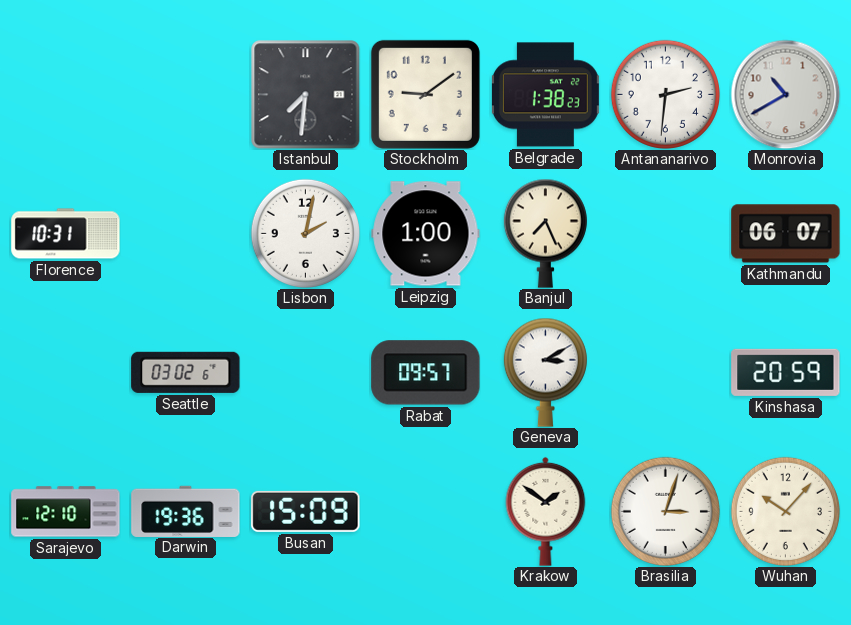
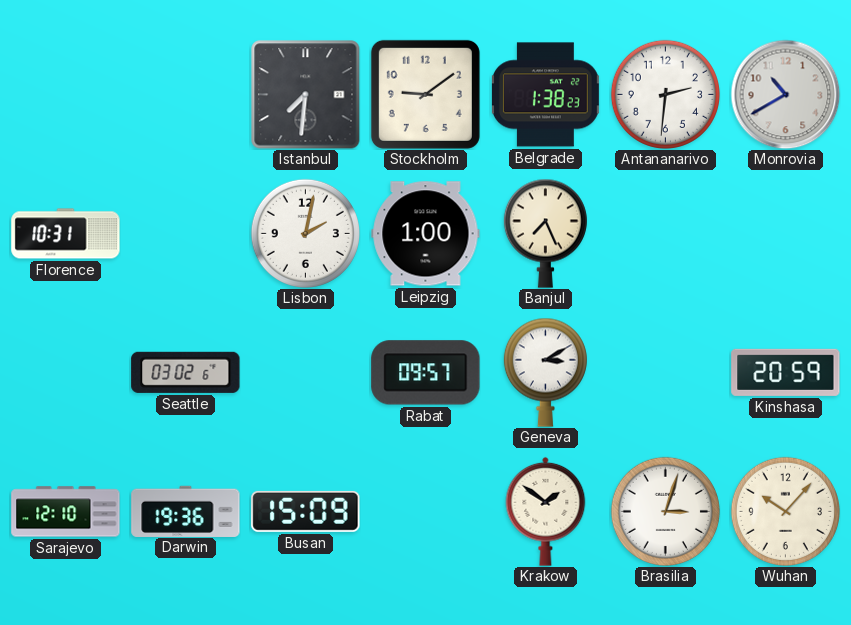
Kathmandu: 06:07 -> none
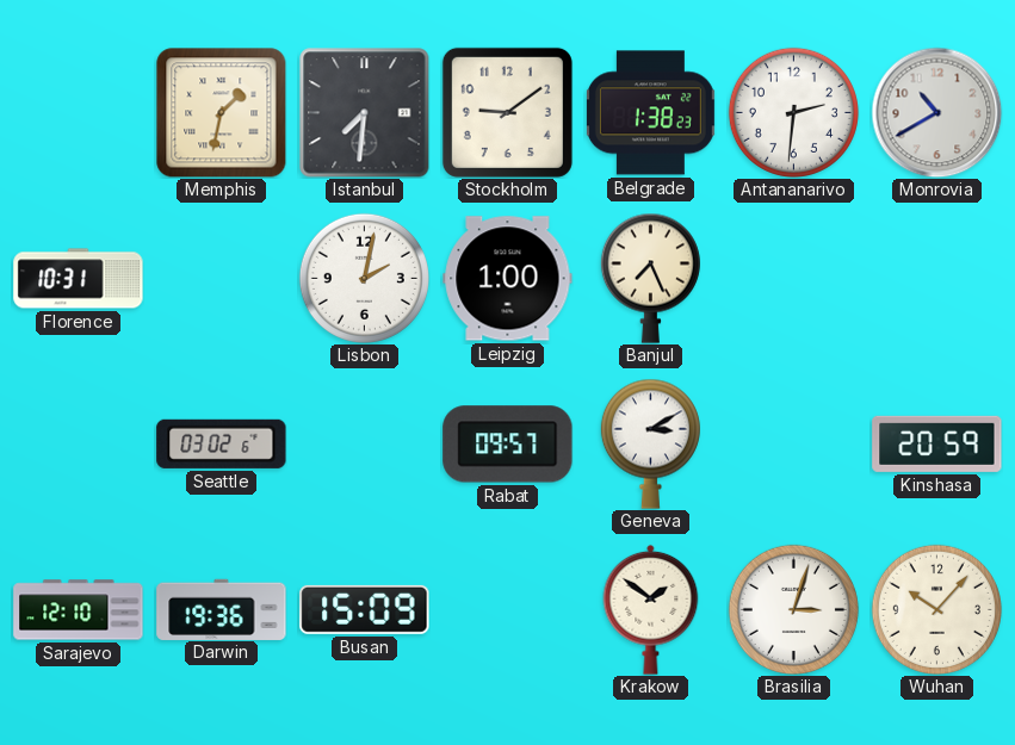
Memphis: none -> 1:32
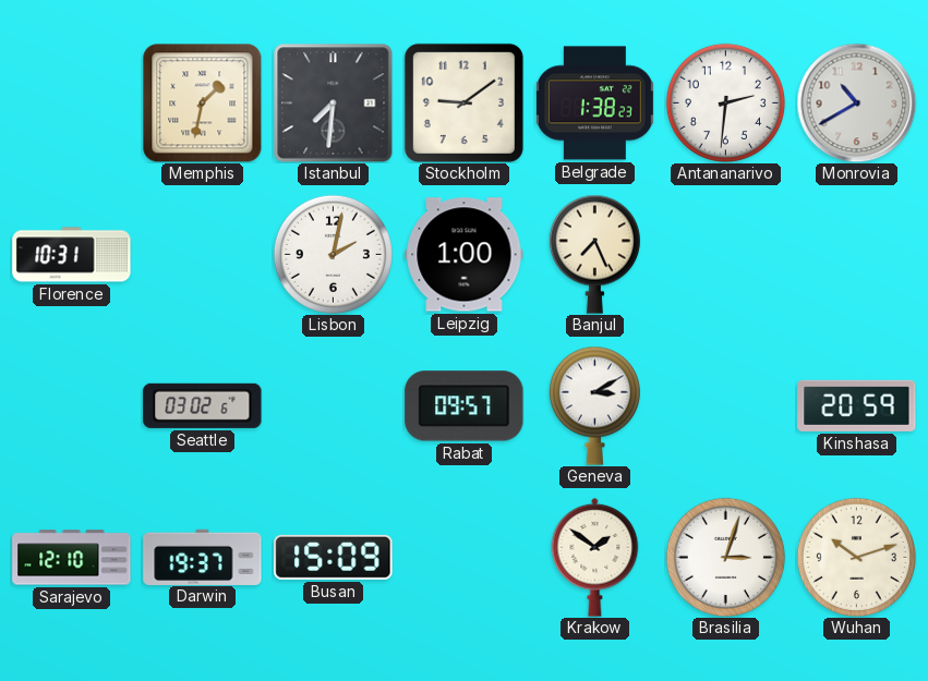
Darwin: 19:36 -> 19:37
Wuhan: 10:07 -> 10:12
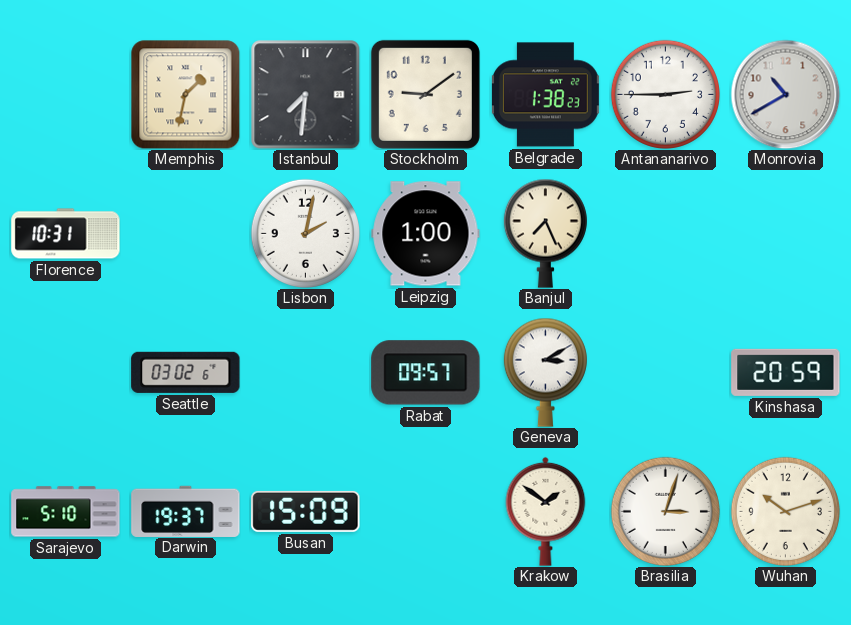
Antananarivo: 2:31 -> 2:45
Sarajevo: 12:10 -> 5:10
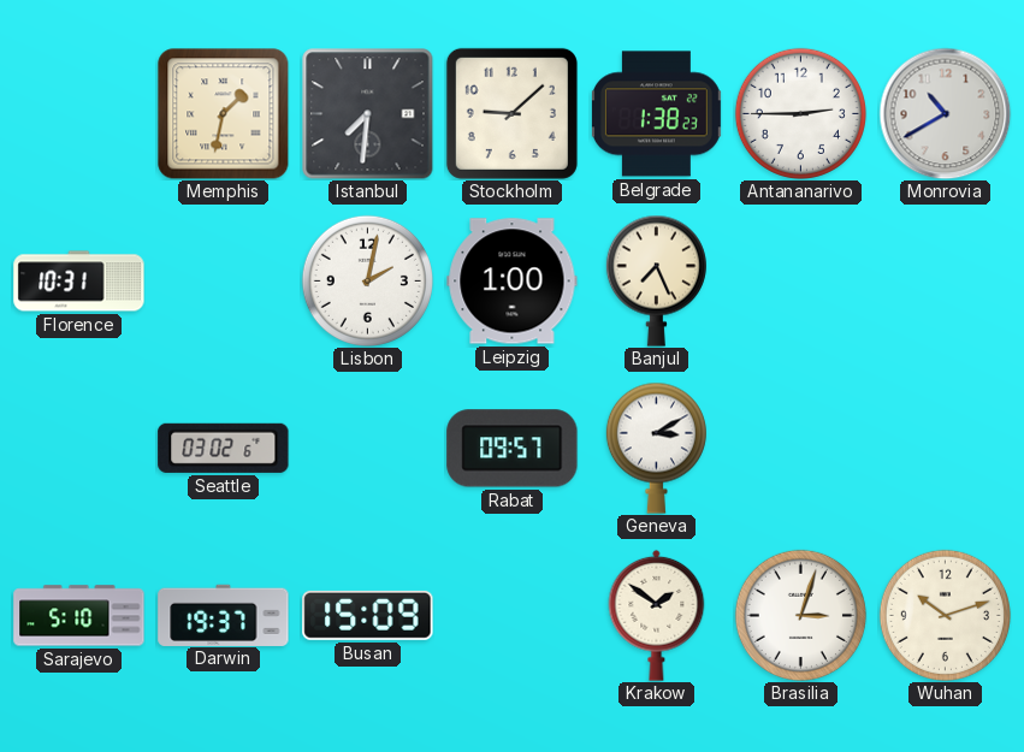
Stockholm: 9:09 -> 9:08
Kinshasa: 20:59 -> none
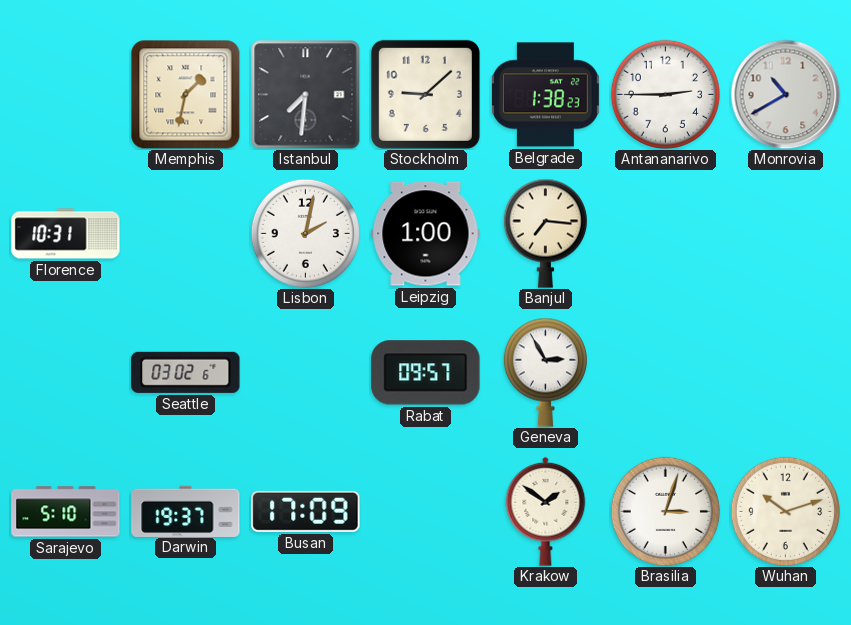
Banjul: 7:26 -> 7:16
Geneva: 3:10 -> 2:55
Busan: 15:09 -> 17:09
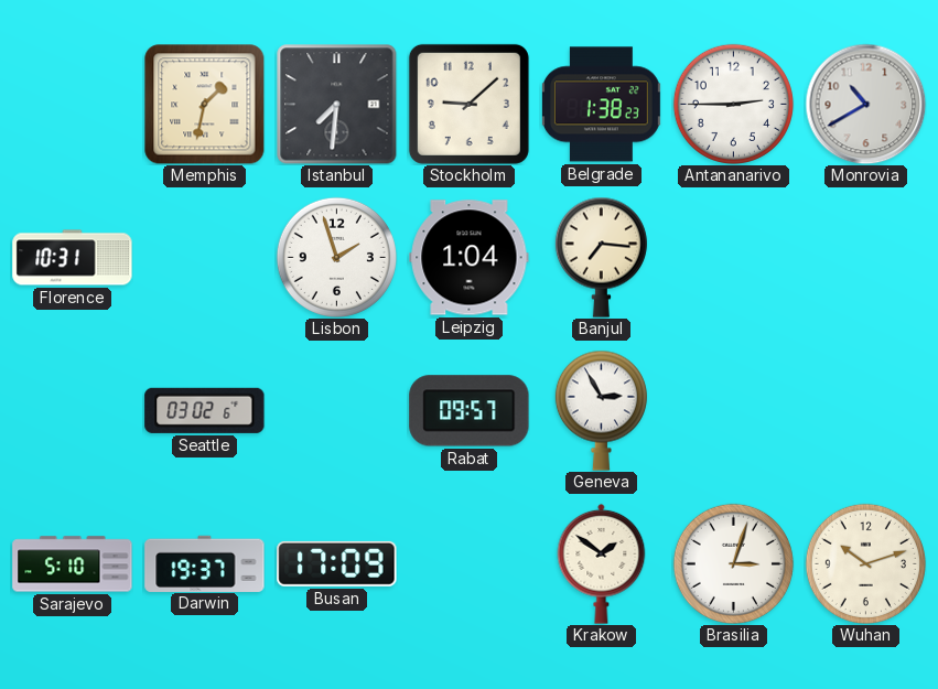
Lisbon: 2:02 -> 1:57
Leipzig: 1:00 -> 1:04
